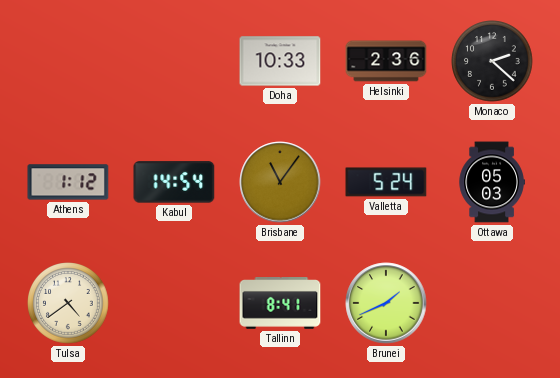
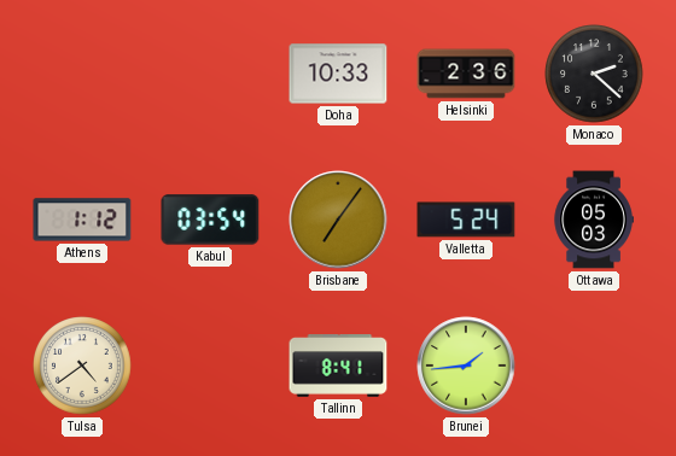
Kabul: 14:54 -> 03:54
Brisbane: 11:06 -> 7:06
Brunei: 1:41 -> 1:44
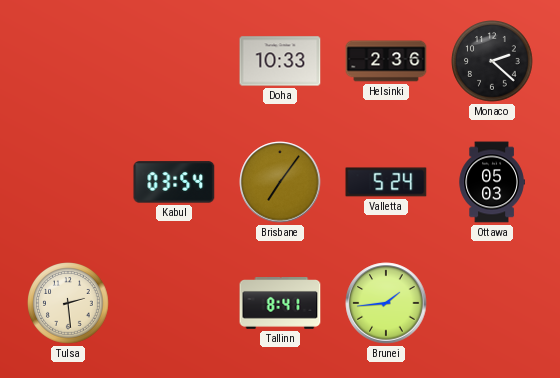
Athens: 1:12 -> none
Tulsa: 4:39 -> 2:29
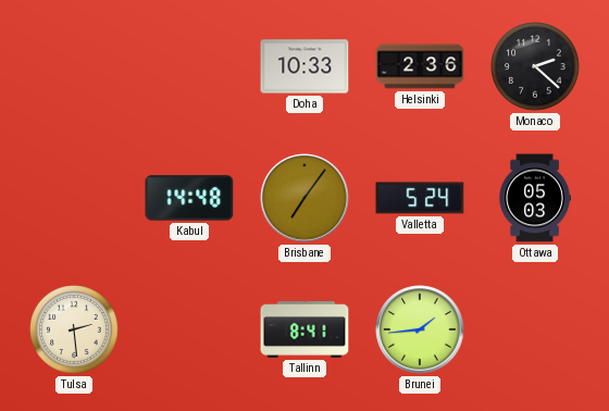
Kabul: 03:54 -> 14:48
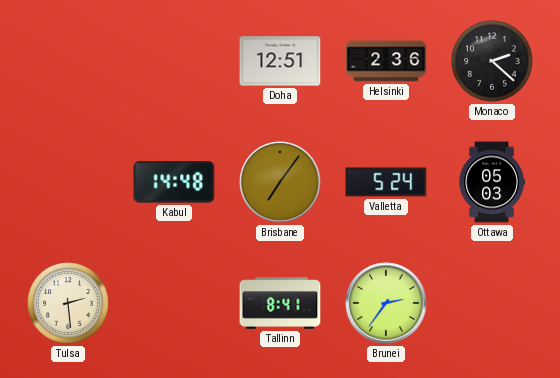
Doha: 10:33 -> 12:51
Brunei: 1:44 -> 2:36
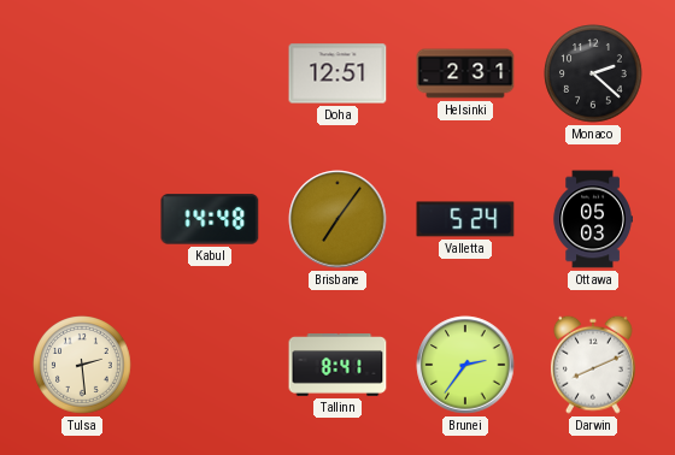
Helsinki: 2:36 -> 2:31
Darwin: none -> 8:11
